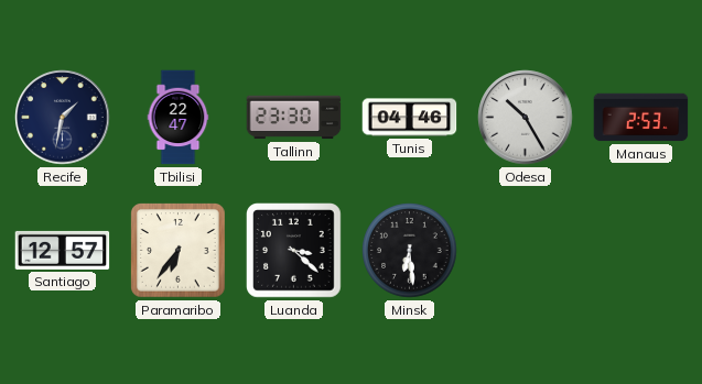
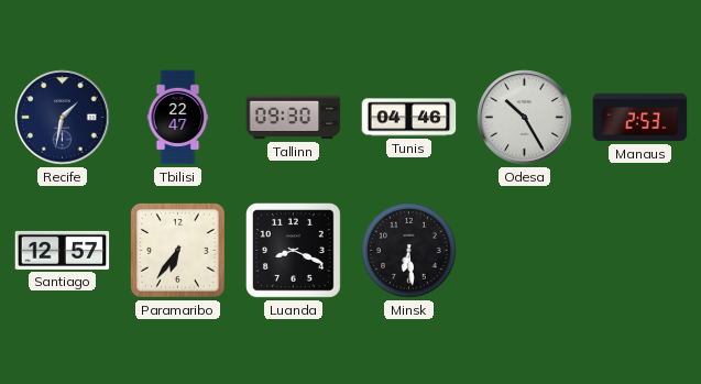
Tallinn: 23:30 -> 09:30
Luanda: 3:22 -> 8:19
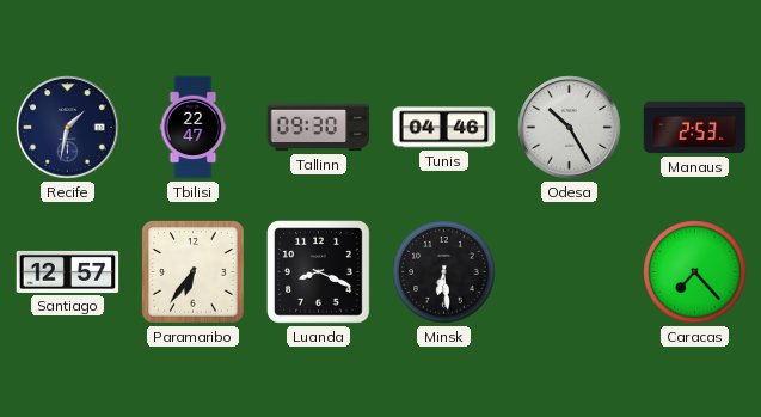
Caracas: none -> 7:23
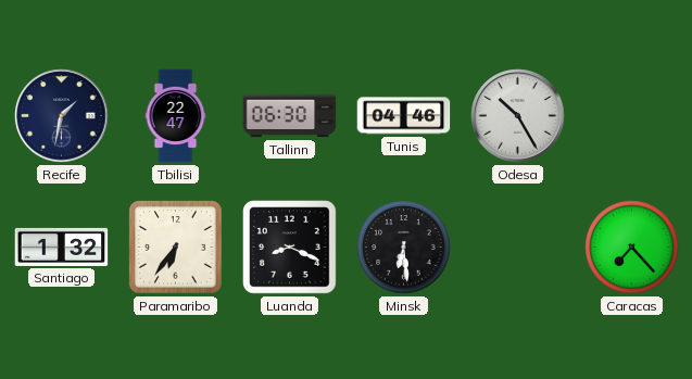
Tallinn: 09:30 -> 06:30
Manaus: 2:53 -> none
Santiago: 12:57 -> 1:32
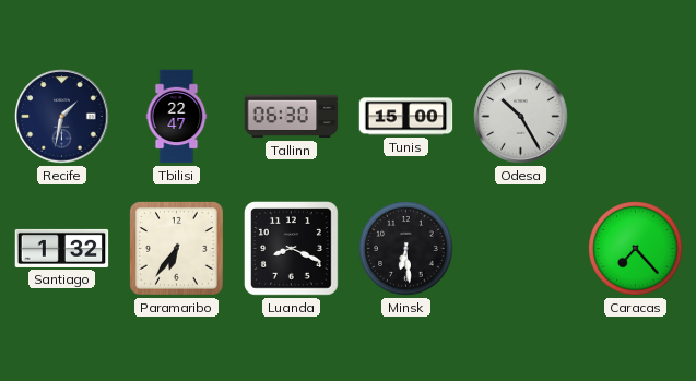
Tunis: 04:46 -> 15:00
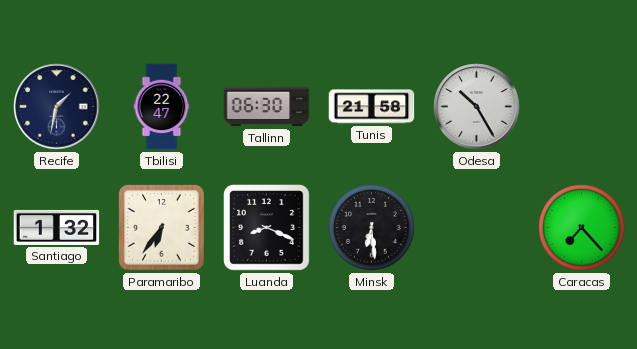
Tunis: 15:00 -> 21:58
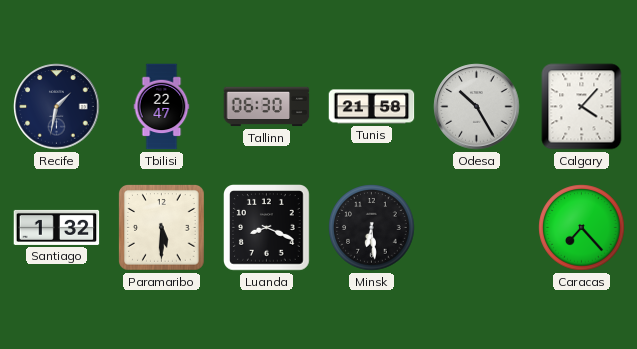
Calgary: none -> 4:07
Paramaribo: 6:36 -> 5:30
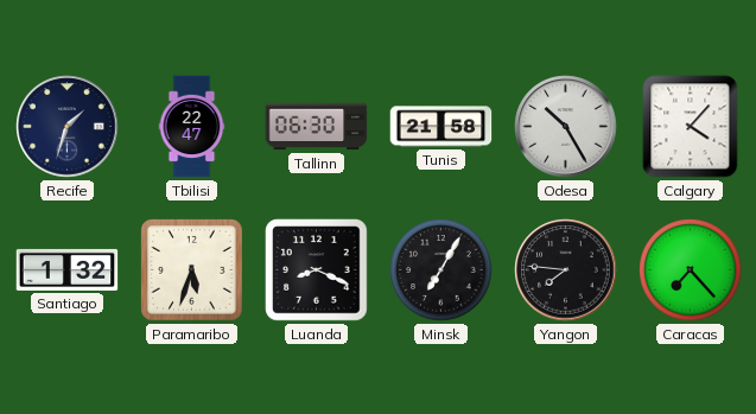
Recife: 1:32 -> 1:33
Paramaribo: 5:30 -> 5:33
Minsk: 6:29 -> 7:05
Yangon: none -> 7:46
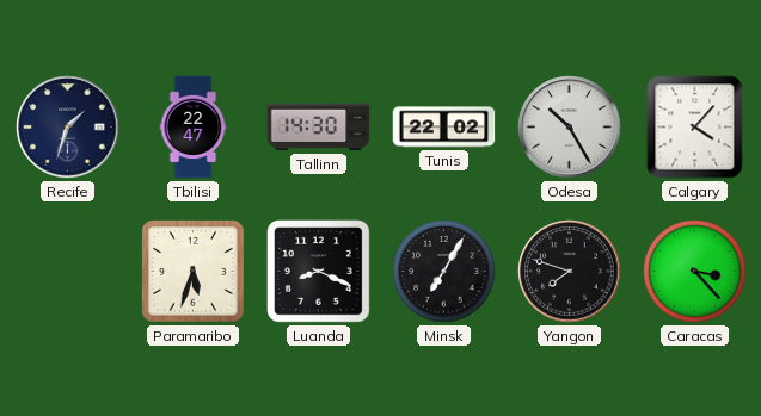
Tallinn: 06:30 -> 14:30
Tunis: 21:58 -> 22:02
Santiago: 1:32 -> none
Yangon: 7:46 -> 7:48
Caracas: 7:23 -> 3:23
